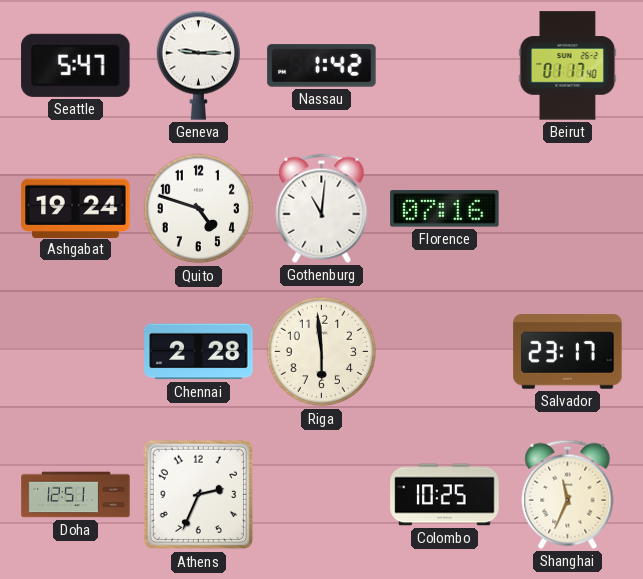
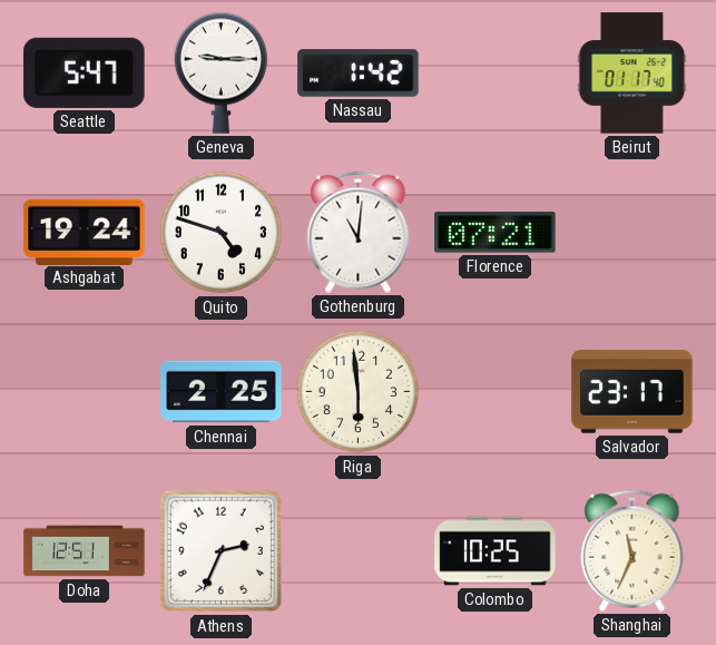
Florence: 07:16 -> 07:21
Chennai: 2:28 -> 2:25
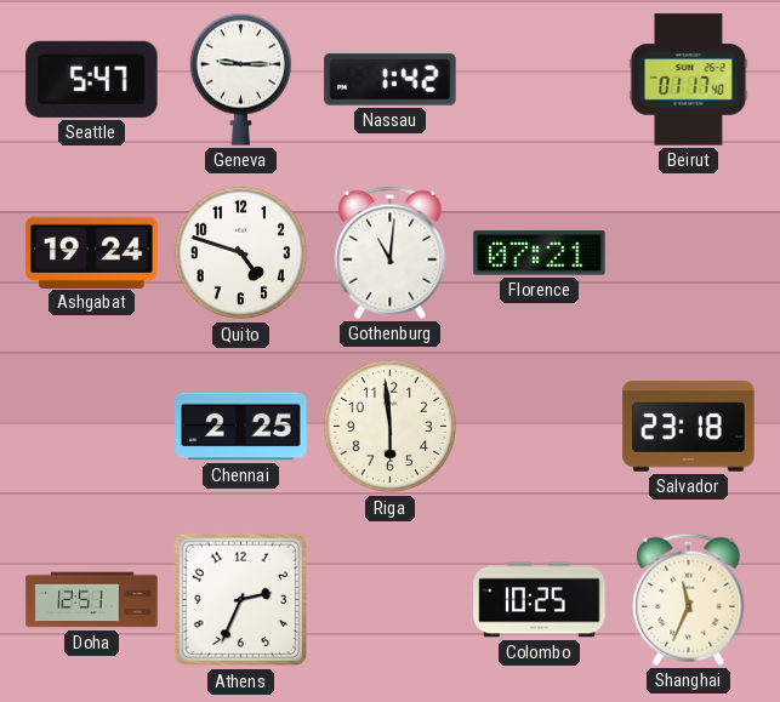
Salvador: 23:17 -> 23:18
